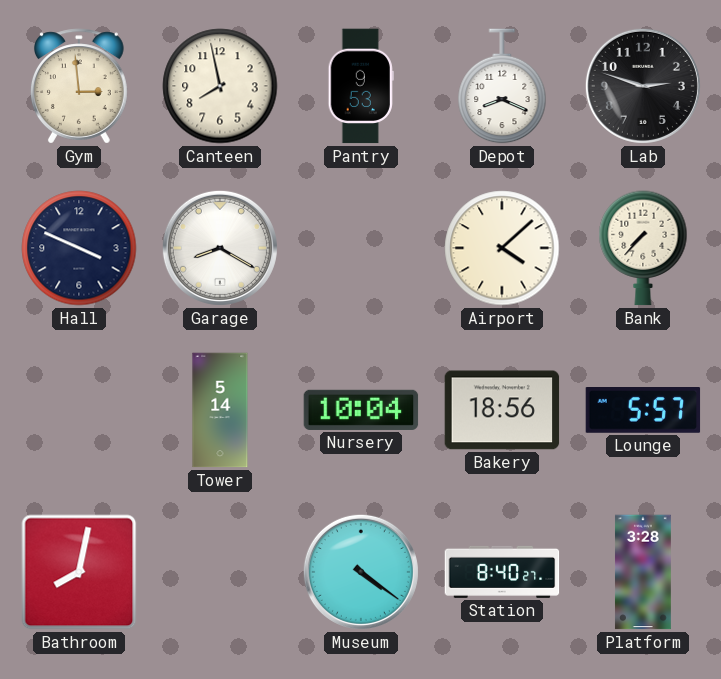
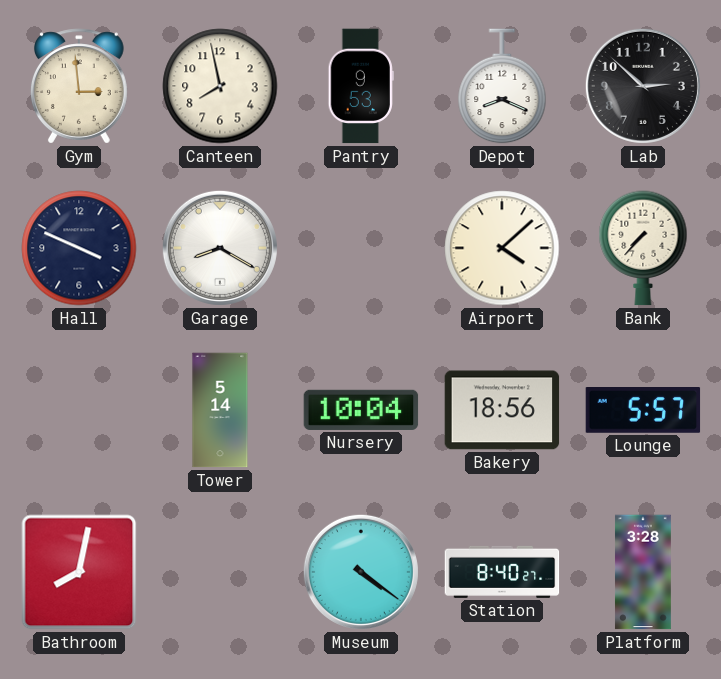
Lab: 2:48 -> 2:52
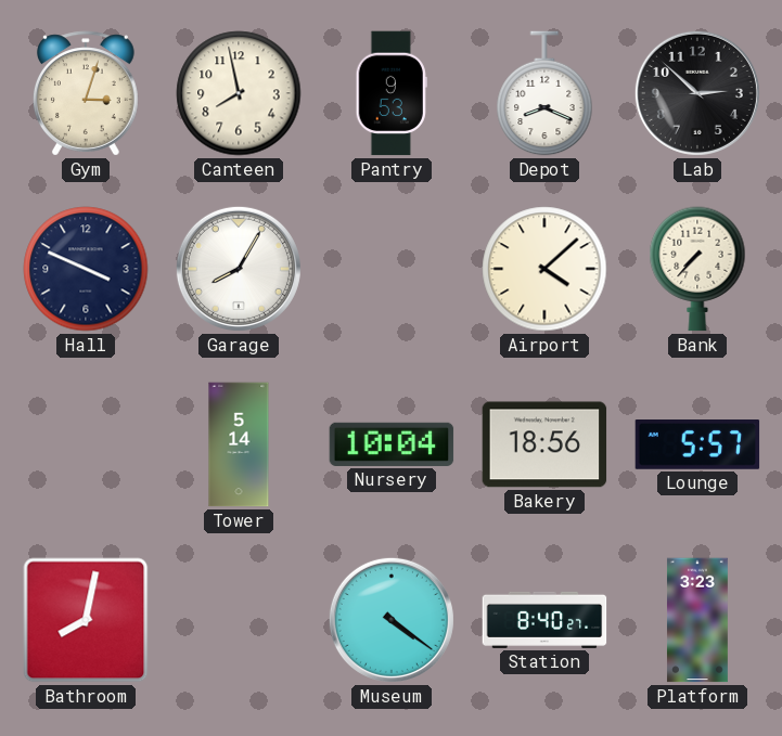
Gym: 2:59 -> 3:03
Garage: 8:20 -> 8:05
Platform: 3:28 -> 3:23
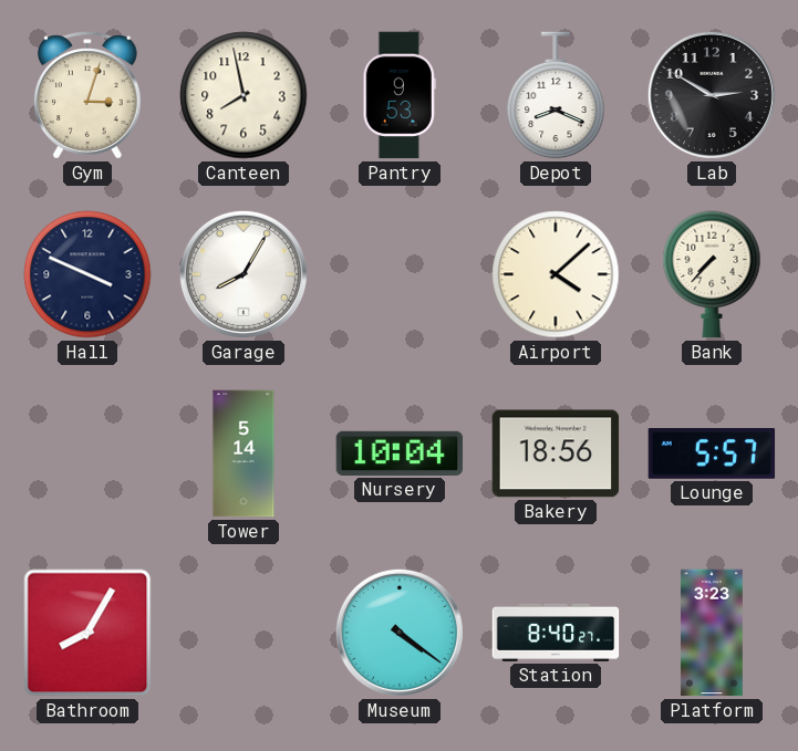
Lab: 2:52 -> 2:50
Bathroom: 8:02 -> 8:05
